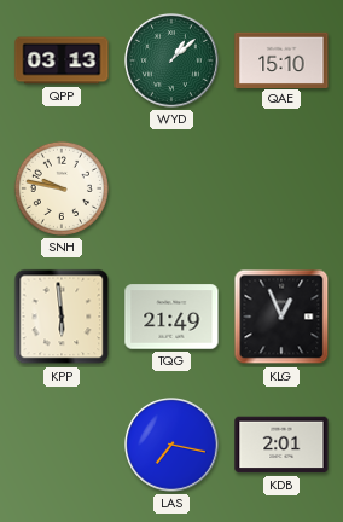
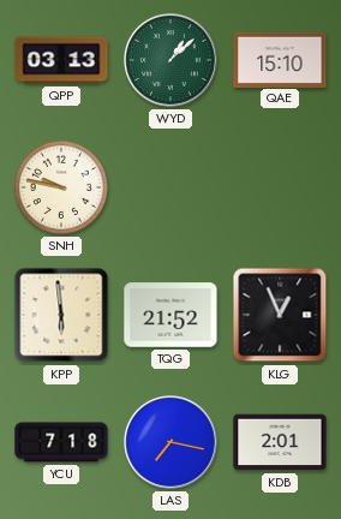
TQG: 21:49 -> 21:52
YCU: none -> 7:18
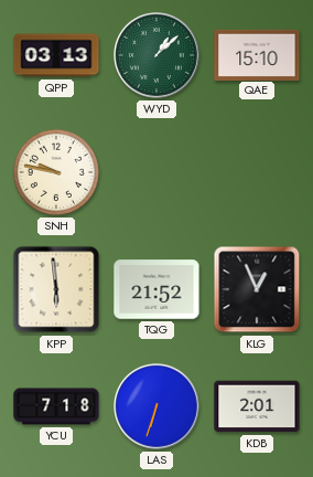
LAS: 7:17 -> 6:33
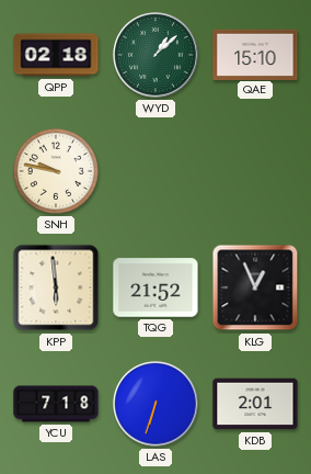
QPP: 03:13 -> 02:18
